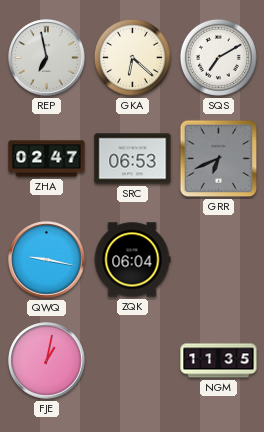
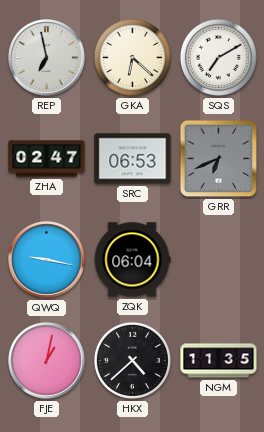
HKX: none -> 4:38
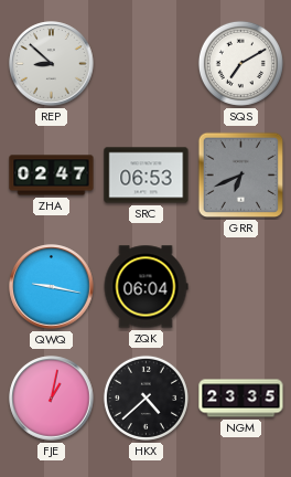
REP: 6:58 -> 8:52
GKA: 6:22 -> none
NGM: 11:35 -> 23:35
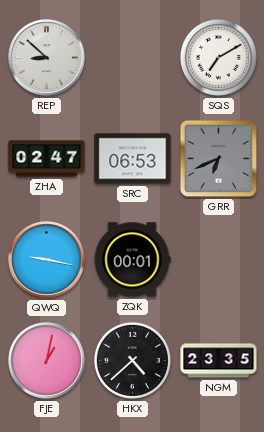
ZQK: 06:04 -> 00:01
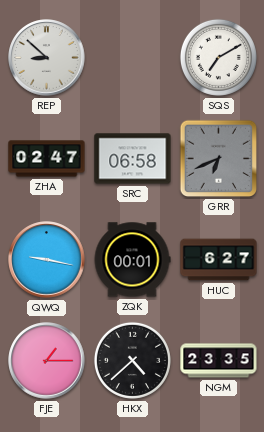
SRC: 06:53 -> 06:58
HUC: none -> 6:27
FJE: 1:02 -> 1:15
